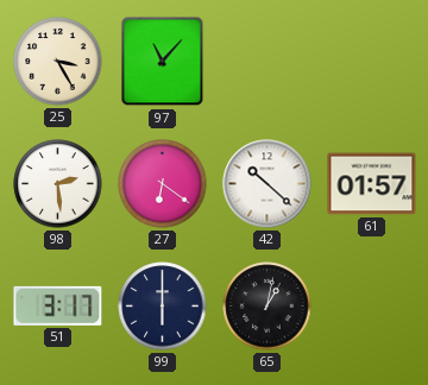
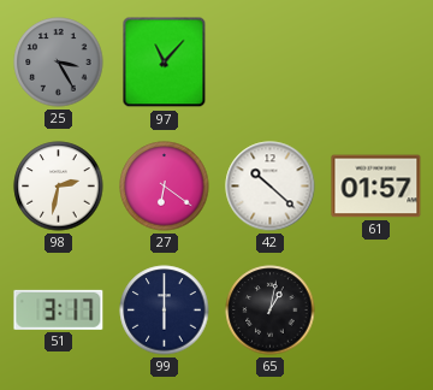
25 dial: cream -> grey
98: 2:29 -> 2:32
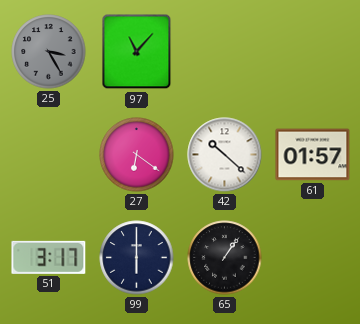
98: 2:32 -> none
65: 1:02 -> 1:06
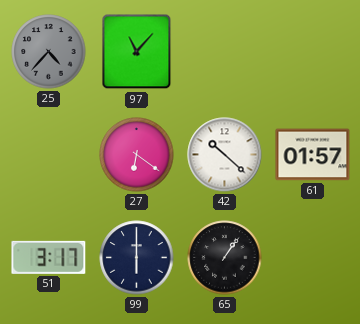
25: 3:25 -> 4:37
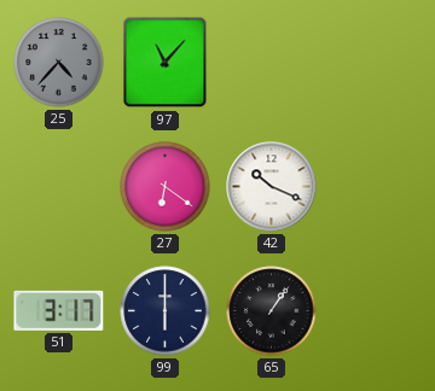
42: 10:22 -> 10:19
61: 01:57 -> none
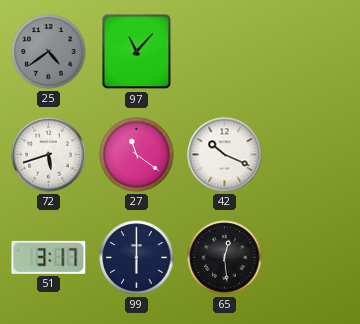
25: 4:37 -> 4:39
72: none -> 5:42
27: 6:21 -> 11:21
65: 1:06 -> 12:29
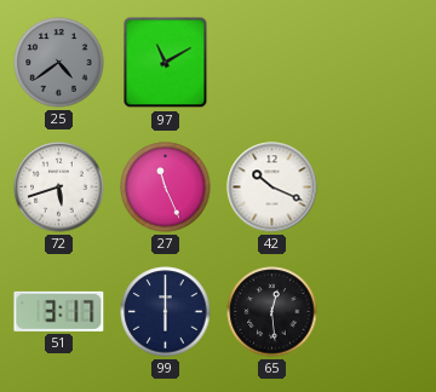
97: 11:07 -> 11:10
27: 11:21 -> 11:26
